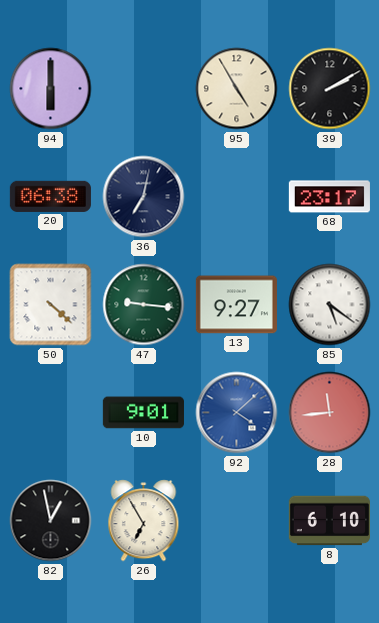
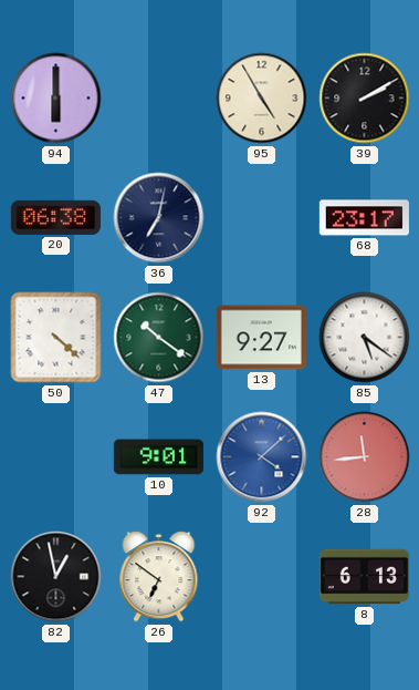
47: 9:16 -> 10:21
26: 6:55 -> 6:51
8: 6:10 -> 6:13
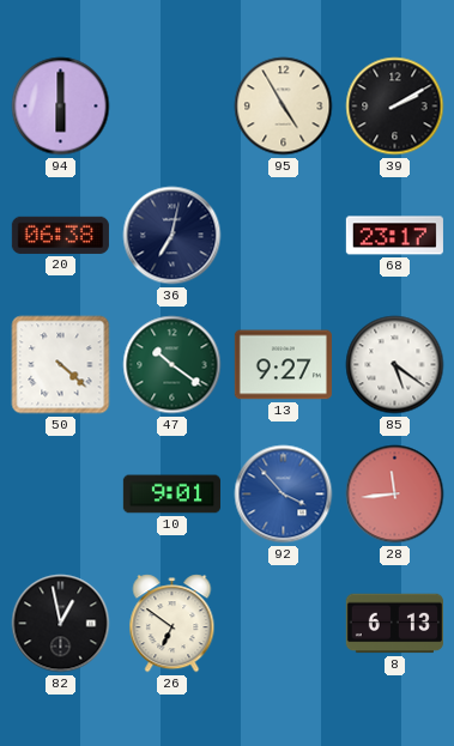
92: 4:08 -> 3:53
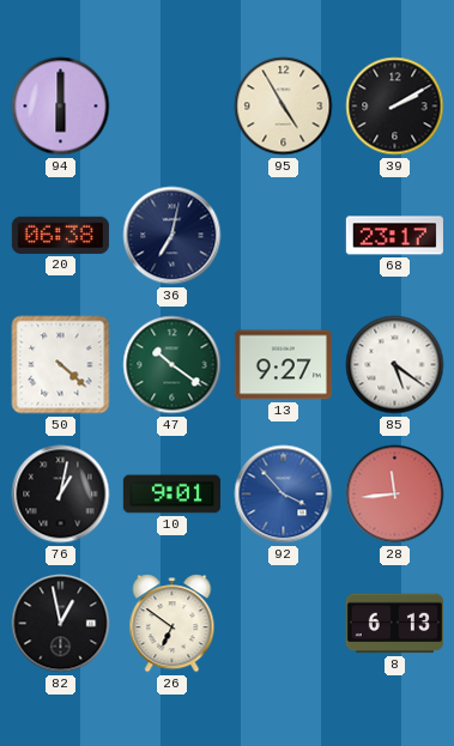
76: none -> 1:02
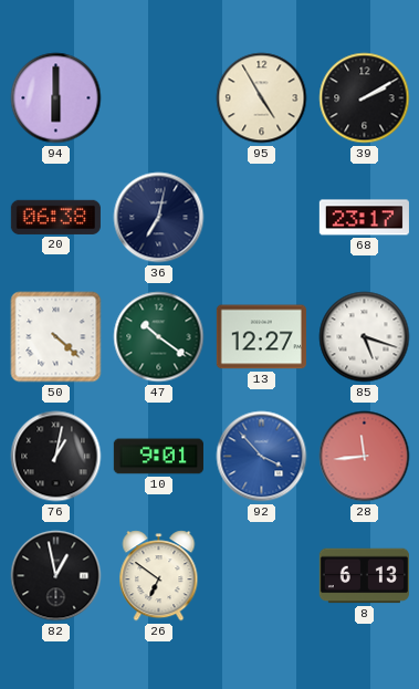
13: 9:27 -> 12:27
85: 5:21 -> 5:18
